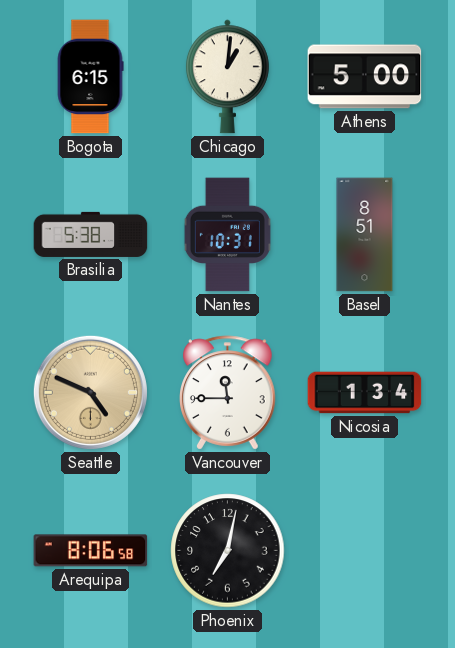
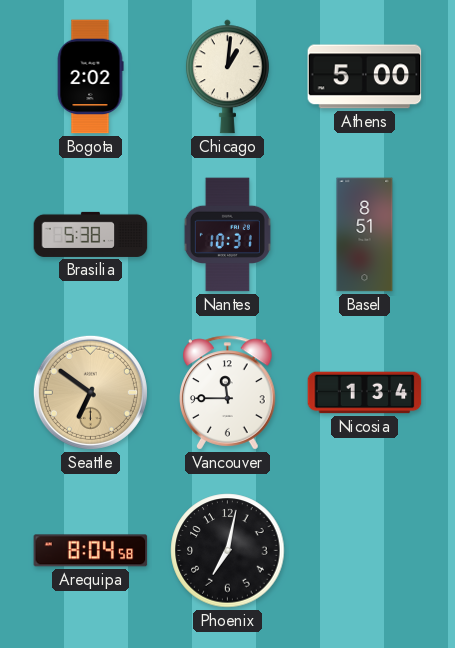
Bogota: 6:15 -> 2:02
Seattle: 4:49 -> 6:51
Arequipa: 8:06 -> 8:04
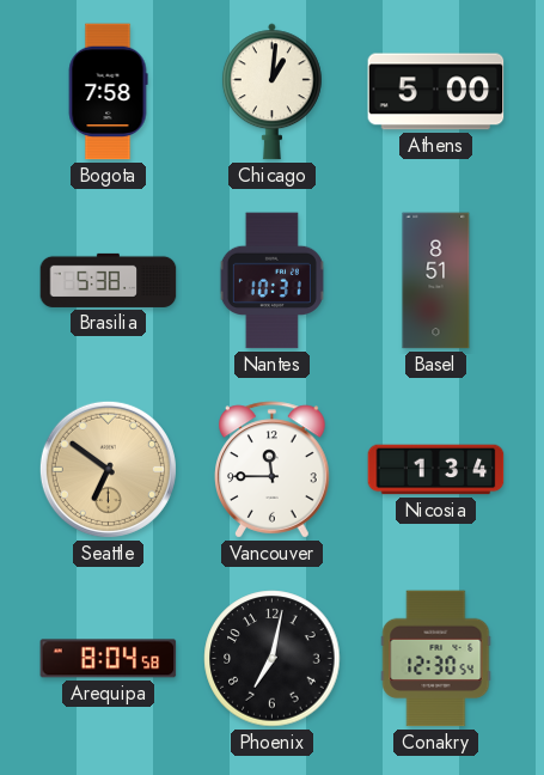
Bogota: 2:02 -> 7:58
Conakry: none -> 12:30
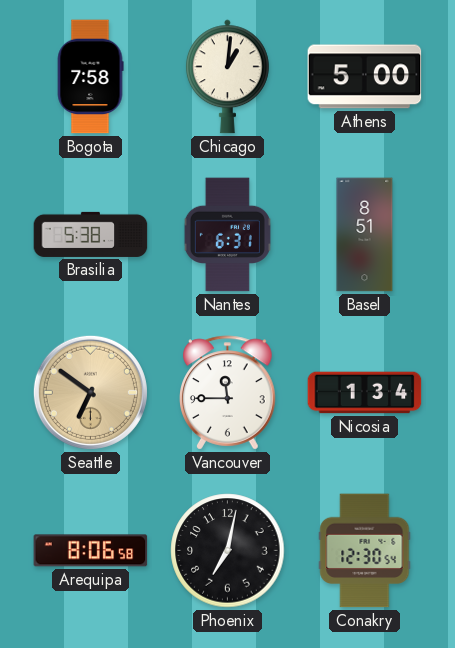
Nantes: 10:31 -> 6:31
Arequipa: 8:04 -> 8:06
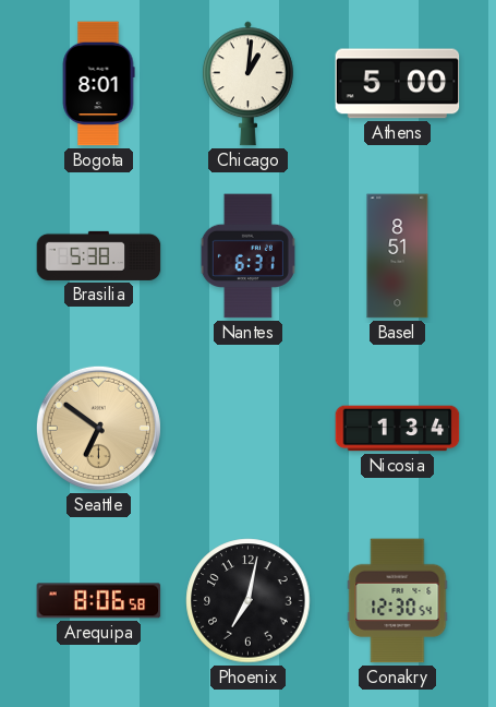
Bogota: 7:58 -> 8:01
Vancouver: 11:45 -> none
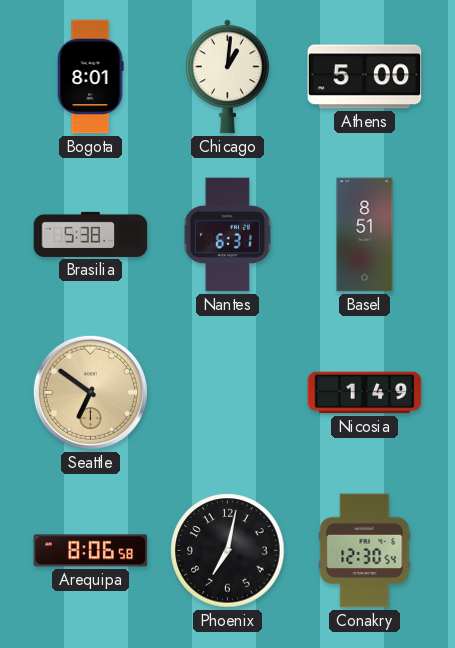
Nicosia: 1:34 -> 1:49
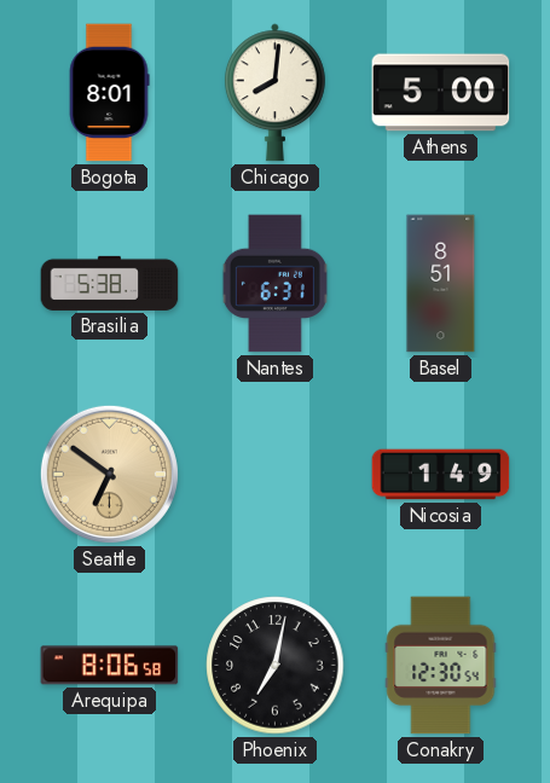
Chicago: 1:01 -> 8:01
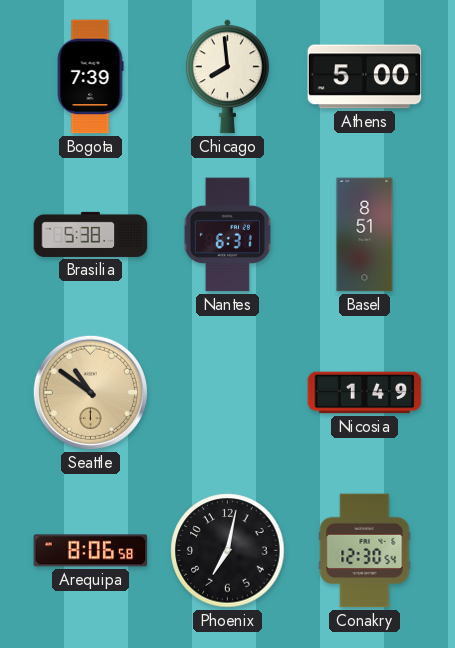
Bogota: 8:01 -> 7:39
Chicago: 8:01 -> 7:59
Seattle: 6:51 -> 10:51
